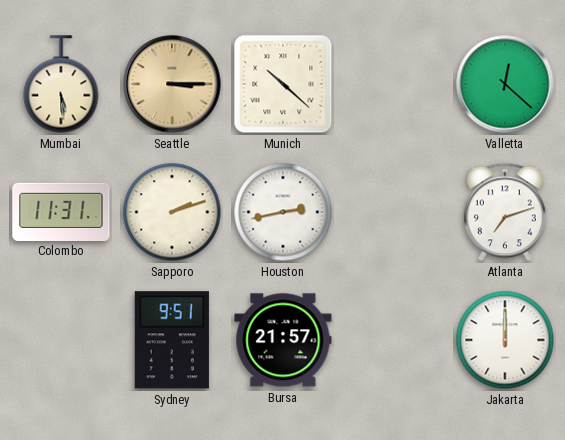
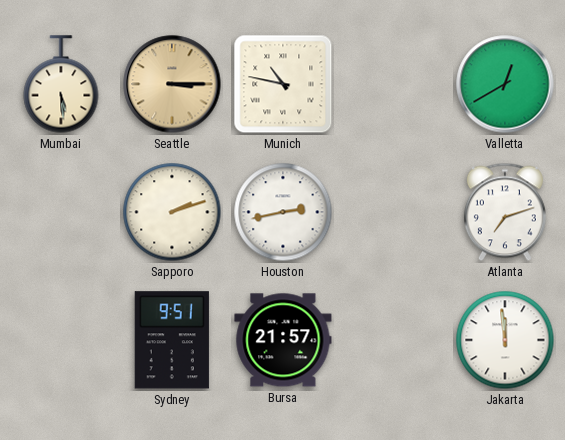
Munich: 10:22 -> 10:47
Valletta: 12:22 -> 12:40
Colombo: 11:31 -> none
Jakarta: 12:00 -> 11:59
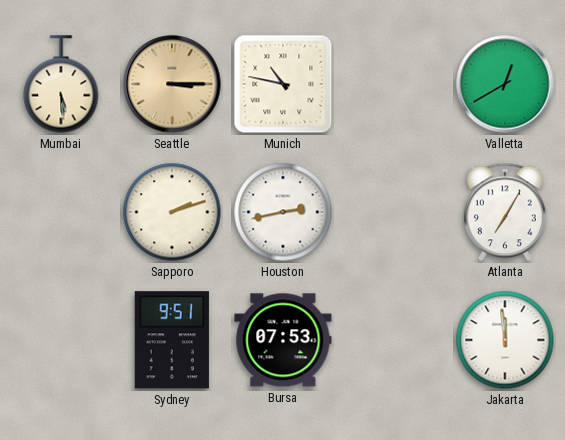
Atlanta: 7:12 -> 7:05
Bursa: 21:57 -> 07:53
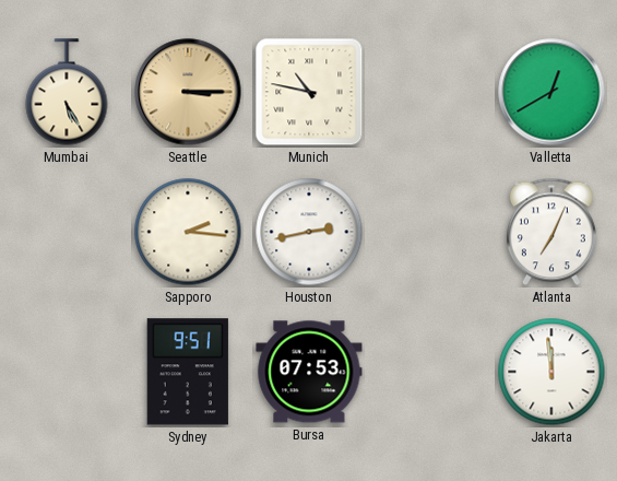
Mumbai: 5:29 -> 5:25
Sapporo: 2:12 -> 2:16
Atlanta: 7:05 -> 7:04
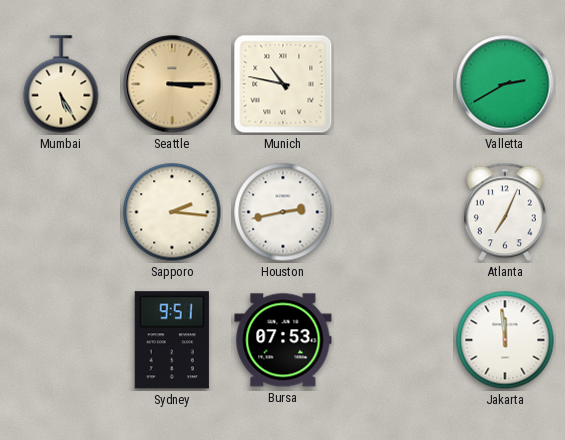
Valletta: 12:40 -> 2:40
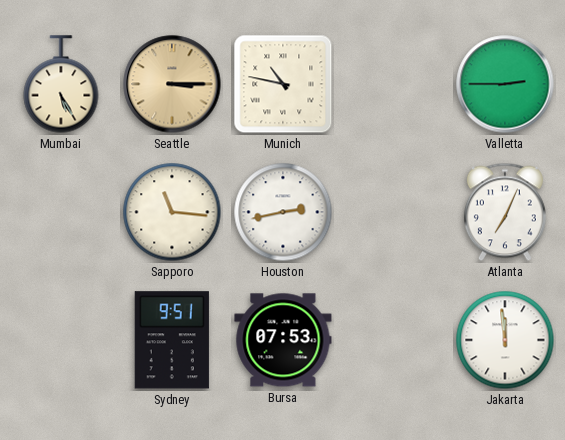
Valletta: 2:40 -> 2:45
Sapporo: 2:16 -> 11:16
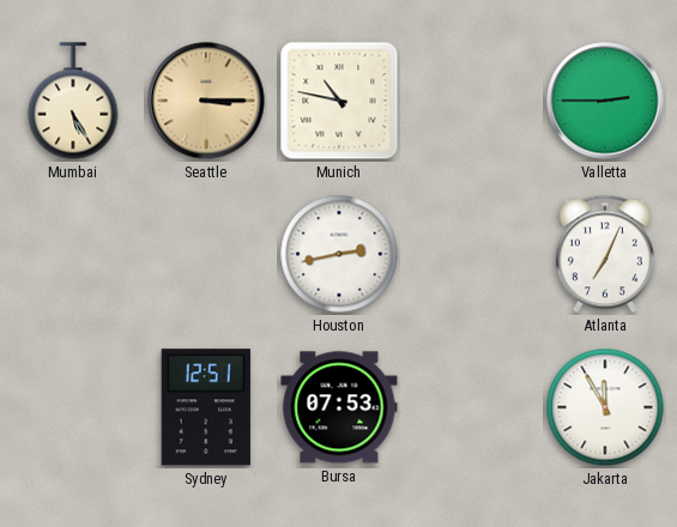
Sapporo: 11:16 -> none
Sydney: 9:51 -> 12:51
Jakarta: 11:59 -> 11:55
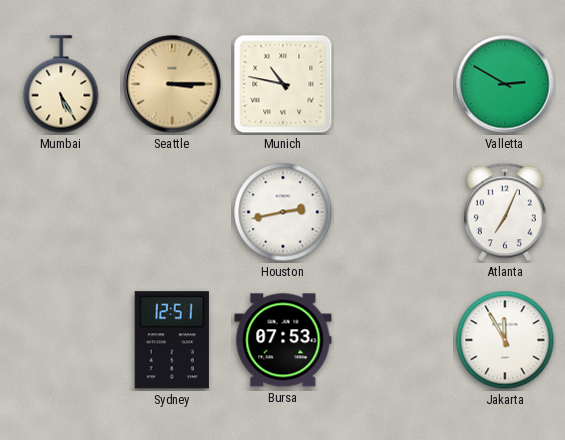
Valletta: 2:45 -> 2:50
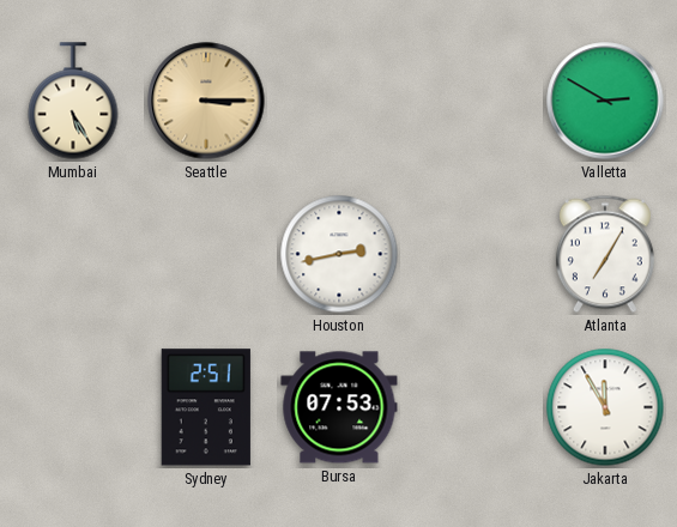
Munich: 10:47 -> none
Atlanta: 7:04 -> 7:05
Sydney: 12:51 -> 2:51
